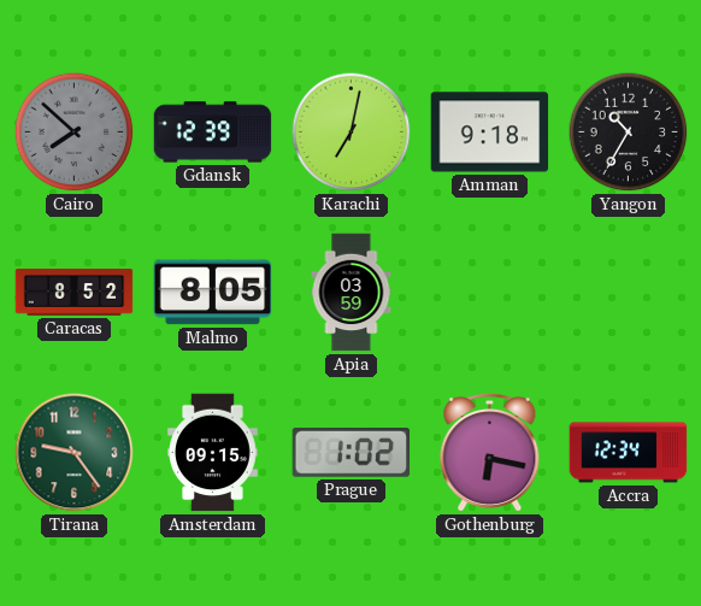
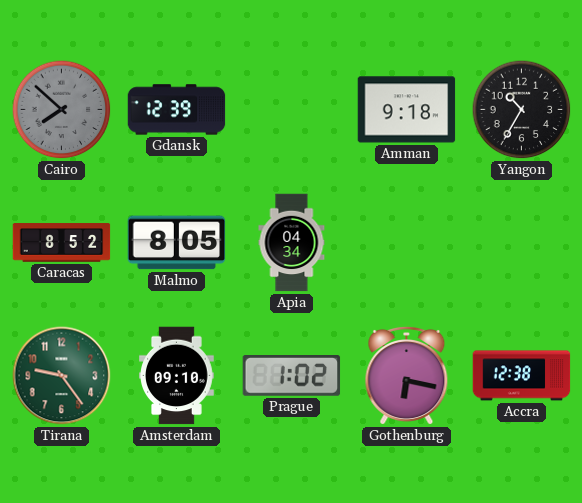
Karachi: 7:02 -> none
Apia: 03:59 -> 04:34
Amsterdam: 09:15 -> 09:10
Accra: 12:34 -> 12:38
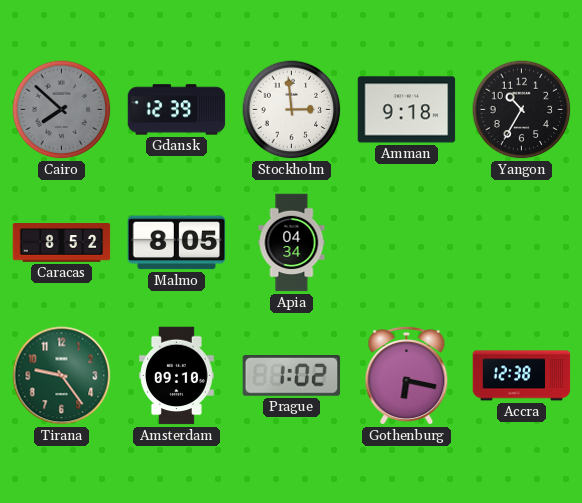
Stockholm: none -> 2:59
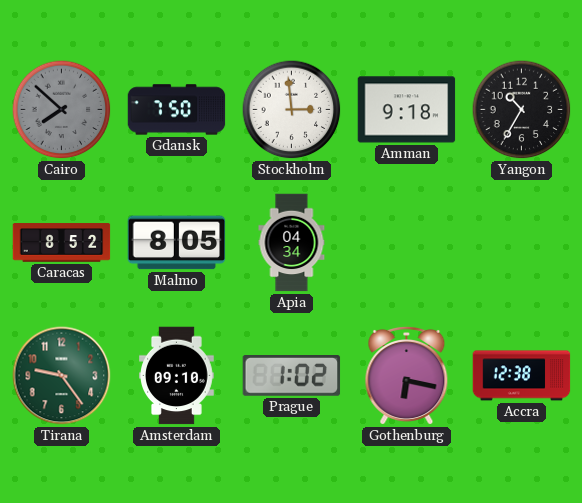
Gdansk: 12:39 -> 7:50
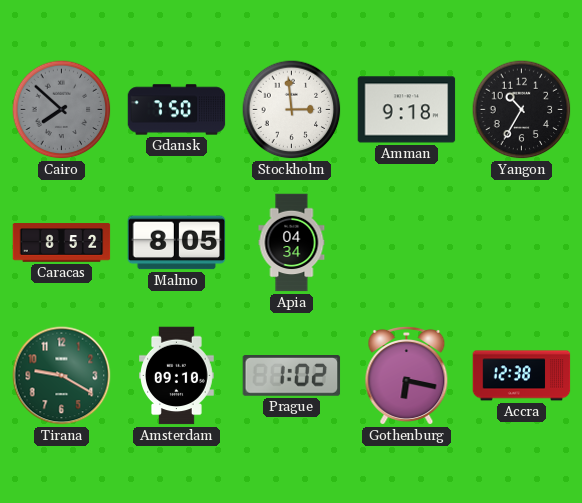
Tirana: 9:24 -> 9:20
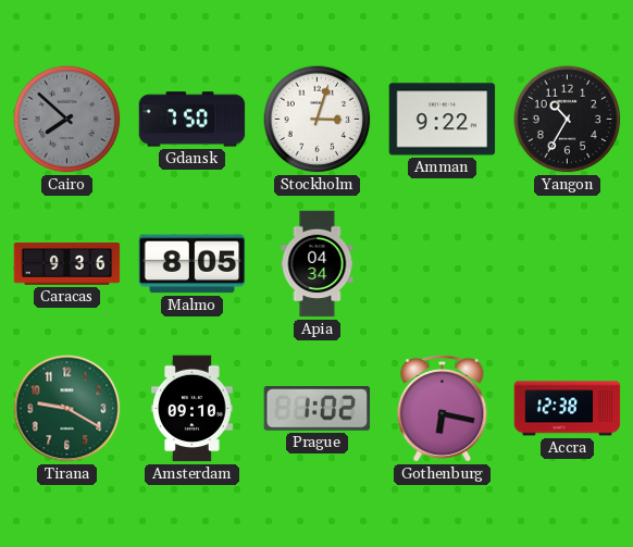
Stockholm: 2:59 -> 3:03
Amman: 9:18 -> 9:22
Caracas: 8:52 -> 9:36
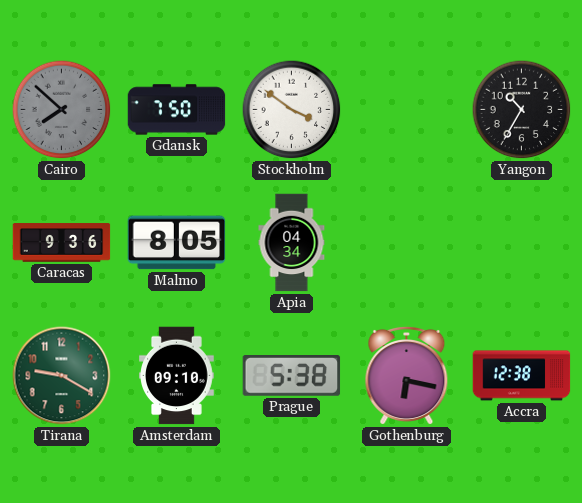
Stockholm: 3:03 -> 3:51
Amman: 9:22 -> none
Prague: 1:02 -> 5:38
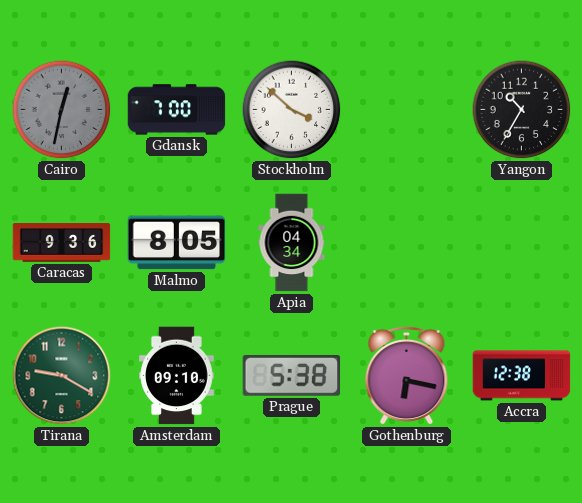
Cairo: 7:52 -> 12:32
Gdansk: 7:50 -> 7:00
Stockholm: 3:51 -> 3:52
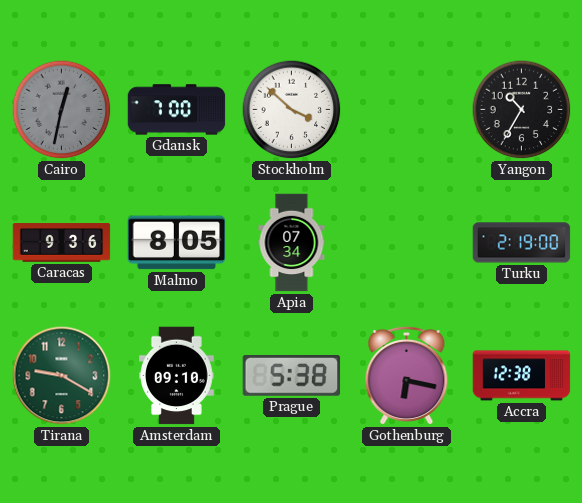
Apia: 04:34 -> 07:34
Turku: none -> 2:19
